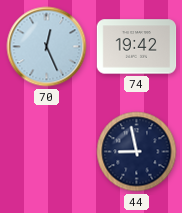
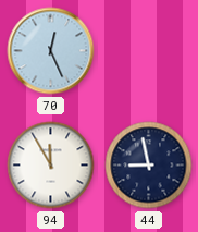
74: 19:42 -> none
94: none -> 11:55
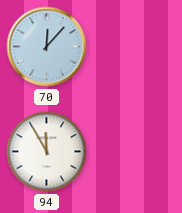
70: 12:26 -> 12:07
44: 8:58 -> none
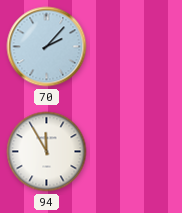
70: 12:07 -> 2:07
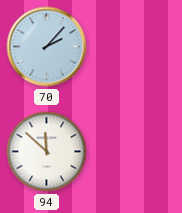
94: 11:55 -> 11:52
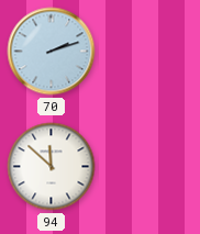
70: 2:07 -> 2:12
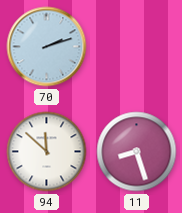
11: none -> 8:27
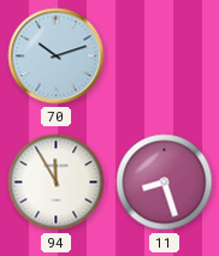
70: 2:12 -> 10:12
94: 11:52 -> 11:55
